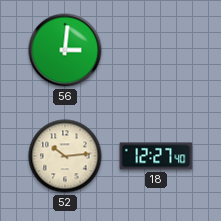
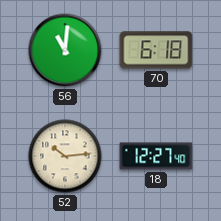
56: 3:01 -> 11:01
70: none -> 6:18
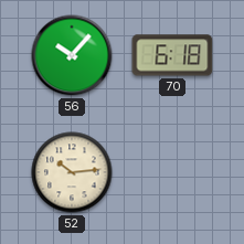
56: 11:01 -> 10:07
18: 12:27 -> none
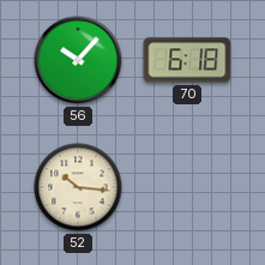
52: 10:14 -> 10:16
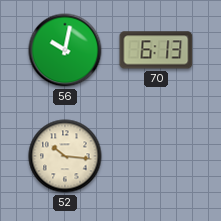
56: 10:07 -> 10:02
70: 6:18 -> 6:13
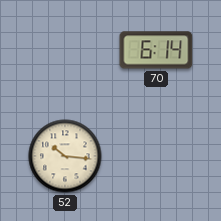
56: 10:02 -> none
70: 6:13 -> 6:14
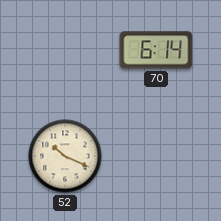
52: 10:16 -> 10:19
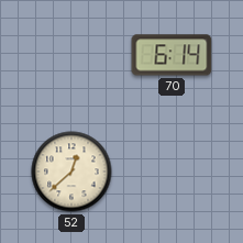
52: 10:19 -> 12:38
